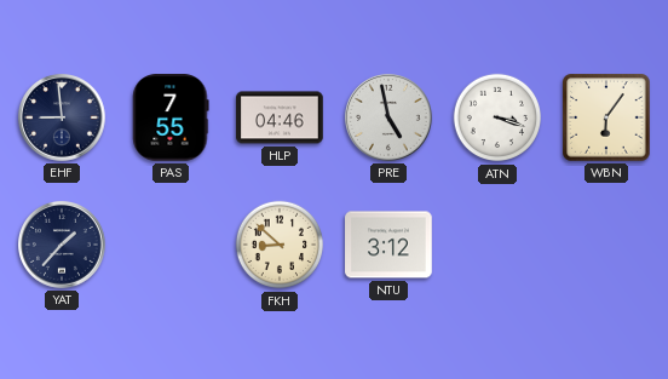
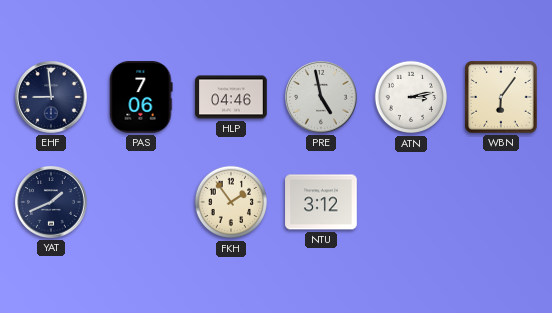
PAS: 7:55 -> 7:06
ATN: 3:18 -> 3:13
YAT: 1:37 -> 1:41
FKH: 8:52 -> 1:54
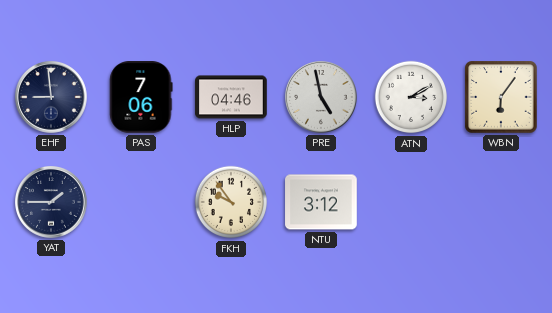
ATN: 3:13 -> 3:10
YAT: 1:41 -> 1:45
FKH: 1:54 -> 9:54
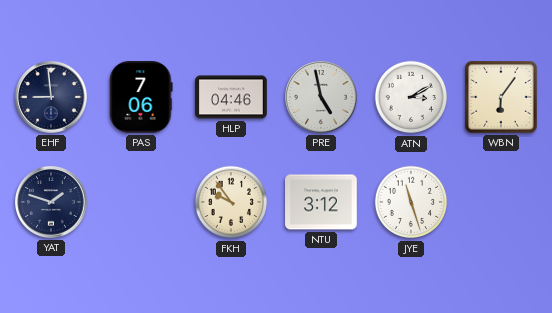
YAT: 1:45 -> 1:48
JYE: none -> 11:27
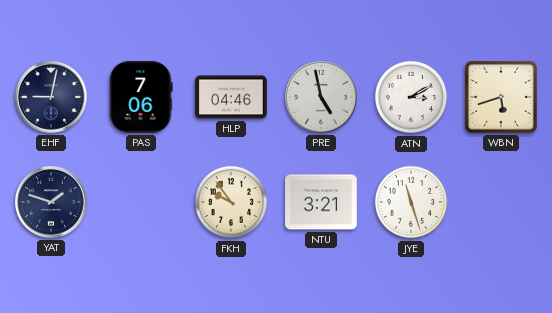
EHF: 8:59 -> 9:02
WBN: 6:06 -> 5:42
NTU: 3:12 -> 3:21
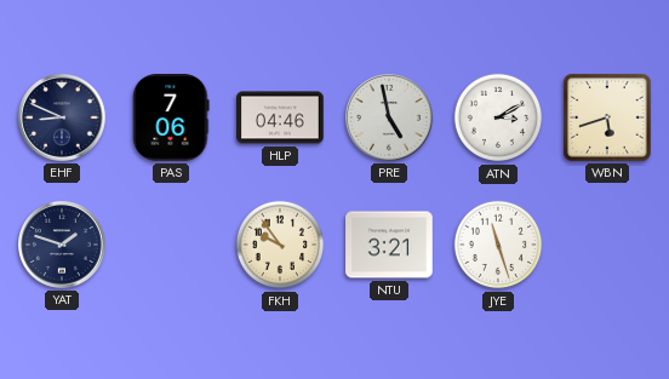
EHF: 9:02 -> 8:49
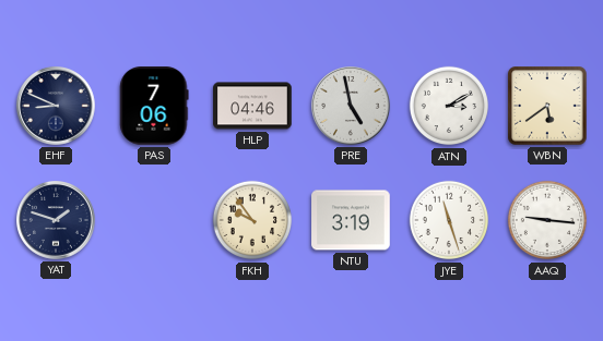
WBN: 5:42 -> 5:39
NTU: 3:21 -> 3:19
AAQ: none -> 9:16
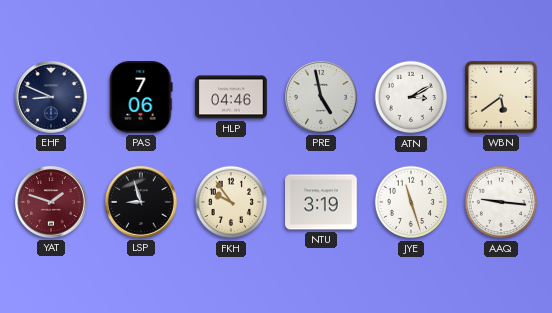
YAT dial: navy -> burgundy
LSP: none -> 8:57
